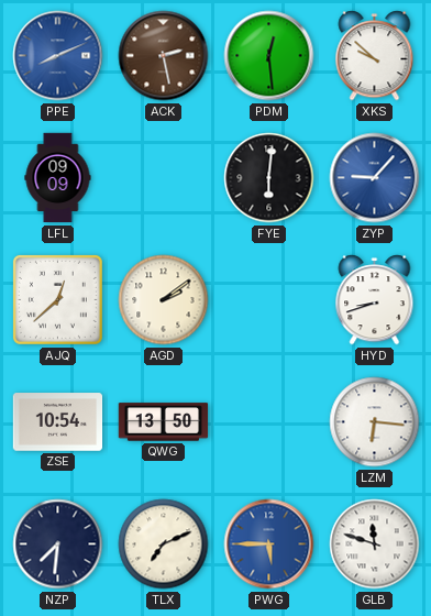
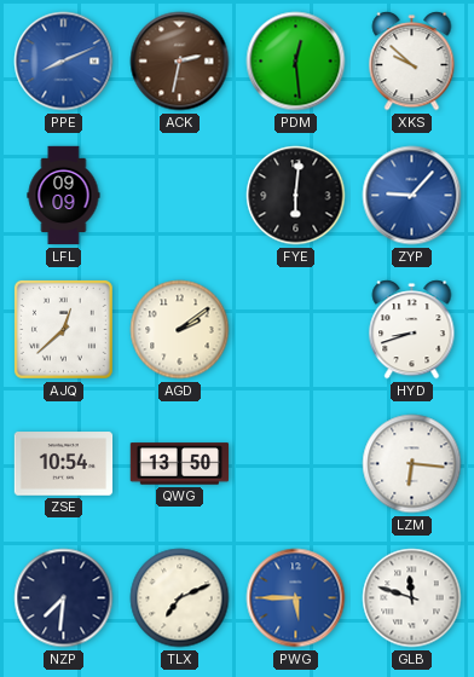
ACK: 2:28 -> 2:32
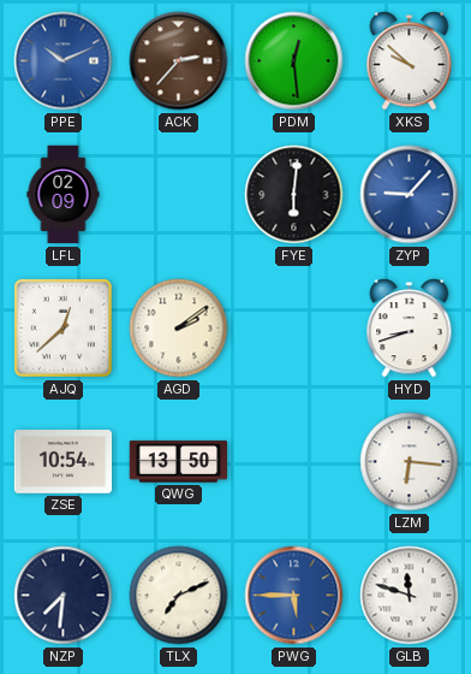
PPE: 8:11 -> 10:11
ACK: 2:32 -> 2:37
LFL: 09:09 -> 02:09
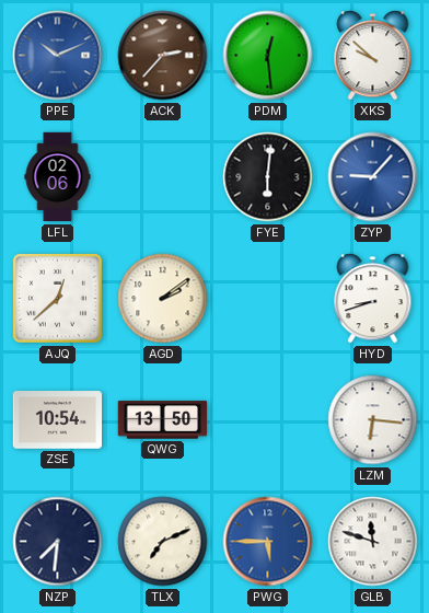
LFL: 02:09 -> 02:06
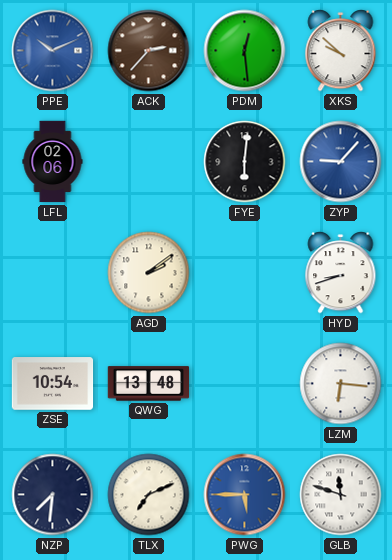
AJQ: 12:38 -> none
QWG: 13:50 -> 13:48
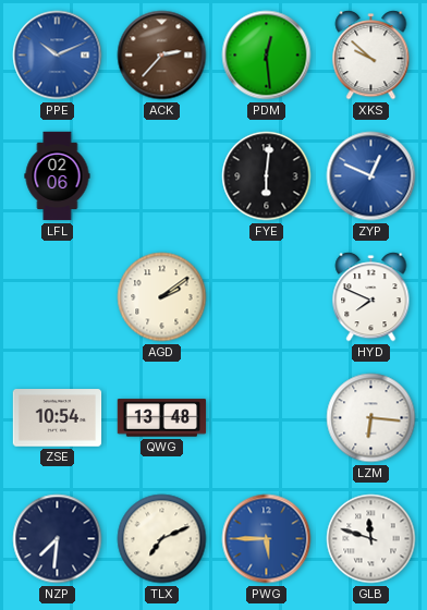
ZYP: 9:07 -> 12:49
HYD: 8:42 -> 7:49
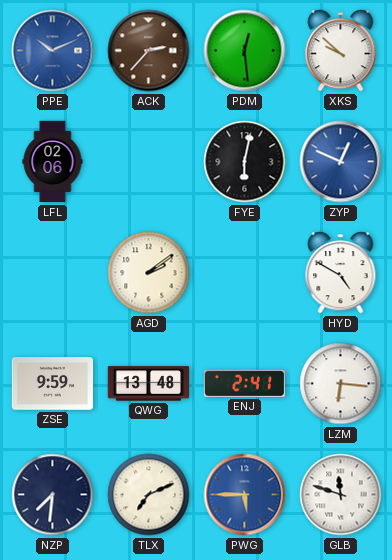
FYE: 6:01 -> 6:02
HYD: 7:49 -> 4:50
ZSE: 10:54 -> 9:59
ENJ: none -> 2:41
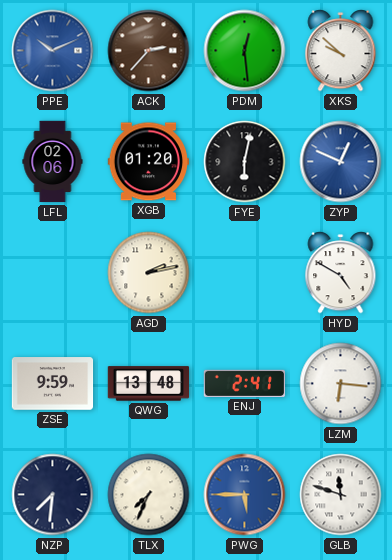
XGB: none -> 01:20
AGD: 2:09 -> 2:13
TLX: 7:11 -> 7:34
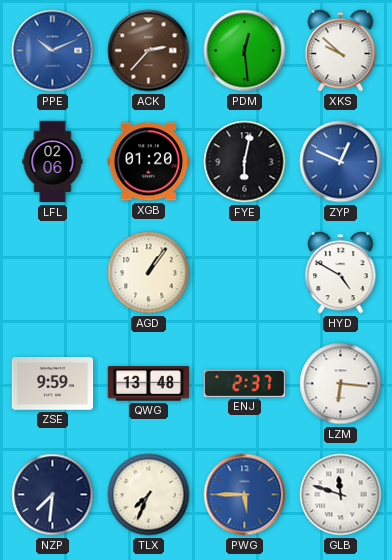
AGD: 2:13 -> 1:06
ENJ: 2:41 -> 2:37
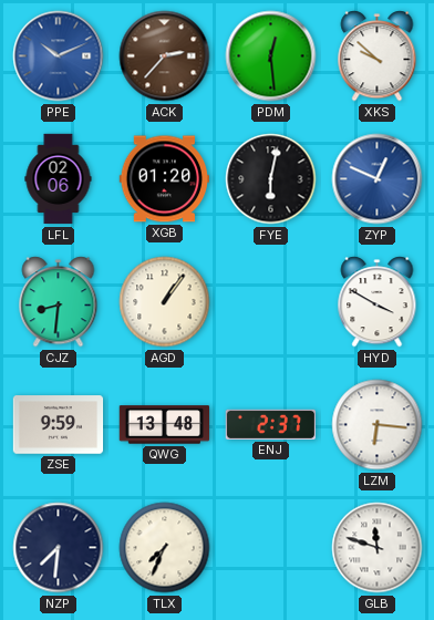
CJZ: none -> 8:31
HYD: 4:50 -> 3:50
PWG: 5:45 -> none
